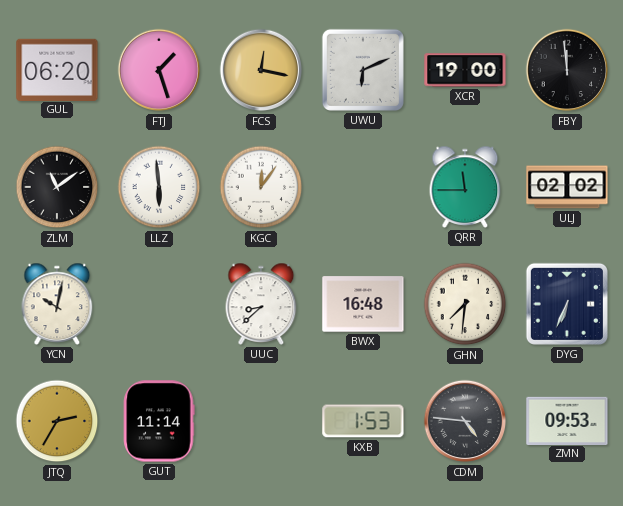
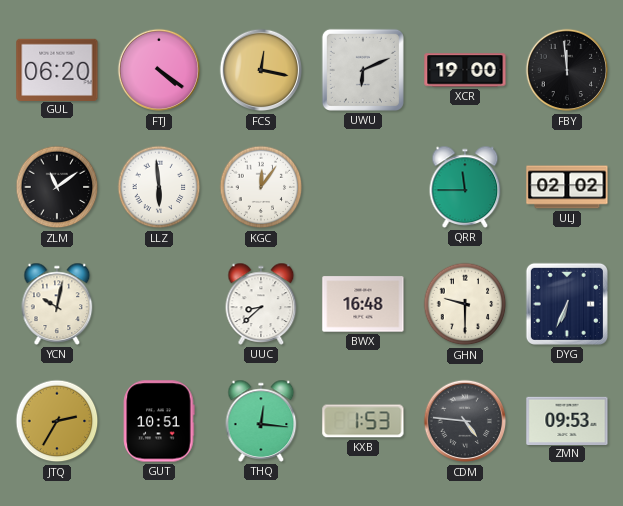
FTJ: 1:27 -> 4:21
GHN: 7:31 -> 9:30
GUT: 11:14 -> 10:51
THQ: none -> 12:16
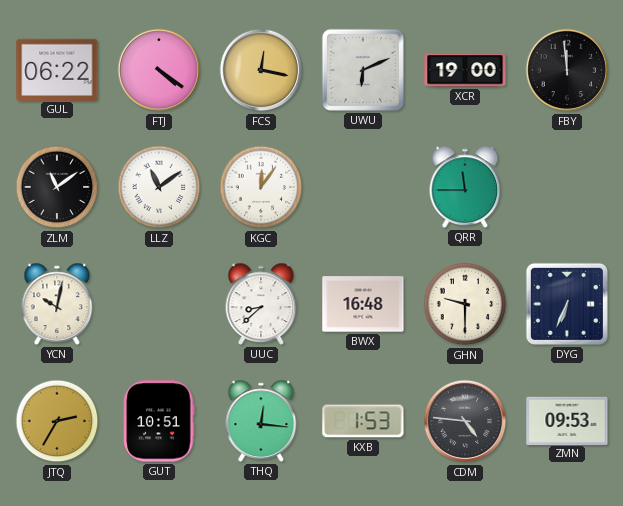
GUL: 06:20 -> 06:22
LLZ: 5:59 -> 11:09
ULJ: 02:02 -> none
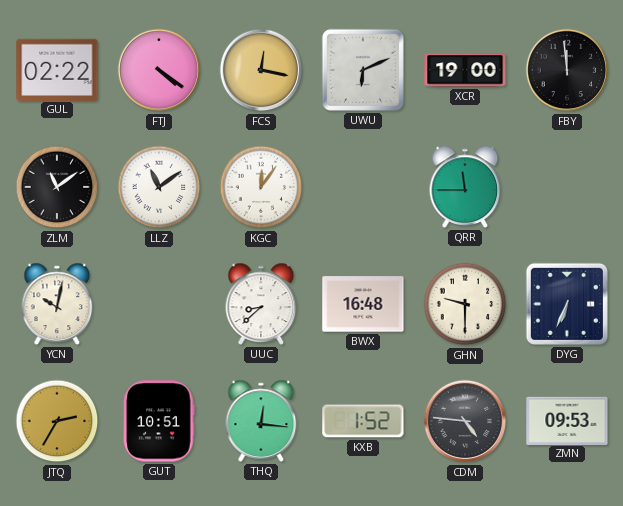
GUL: 06:22 -> 02:22
KXB: 1:53 -> 1:52
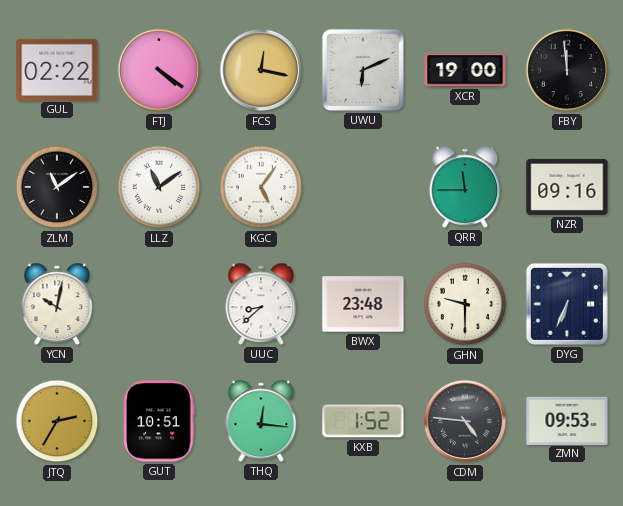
KGC: 12:06 -> 5:06
NZR: none -> 09:16
BWX: 16:48 -> 23:48
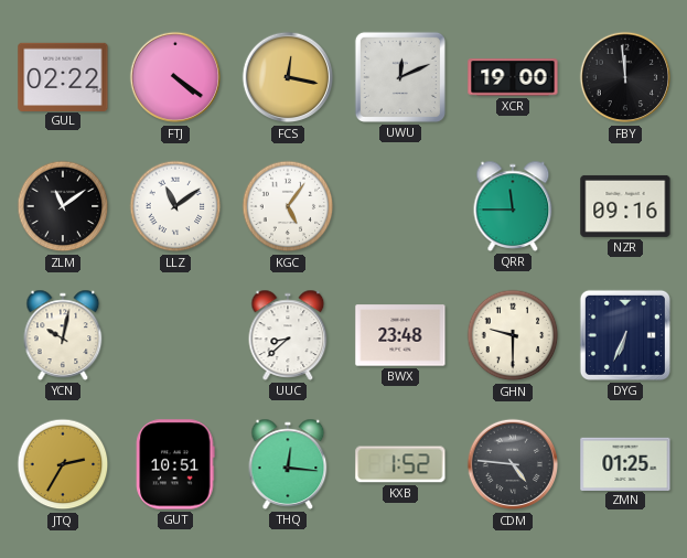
UWU: 6:11 -> 12:11
ZMN: 09:53 -> 01:25
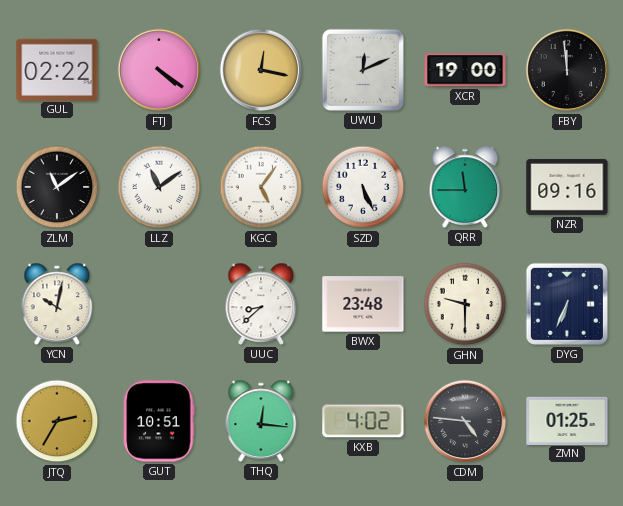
SZD: none -> 5:26
KXB: 1:52 -> 4:02
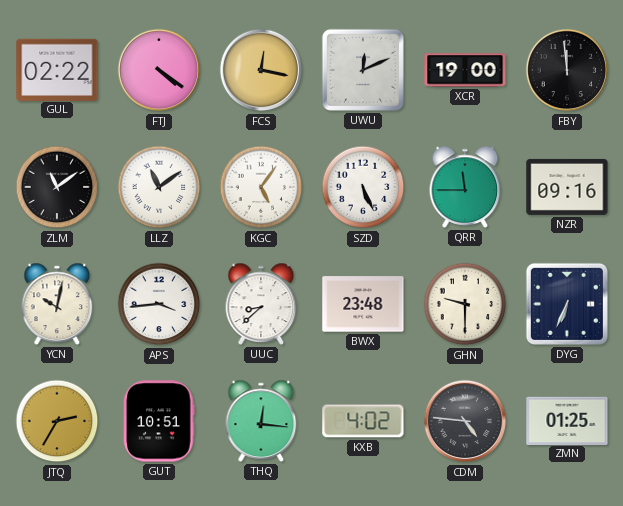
APS: none -> 3:44
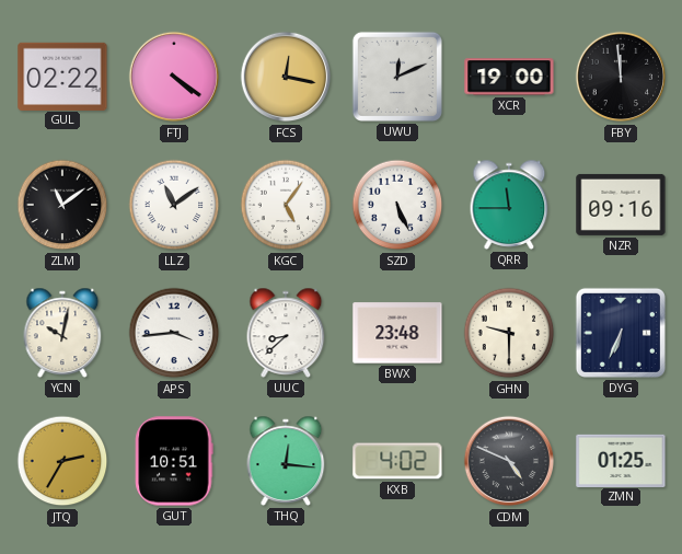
CDM: 4:46 -> 4:49
